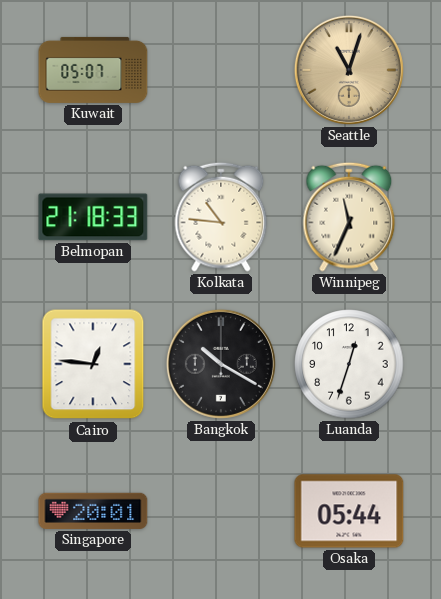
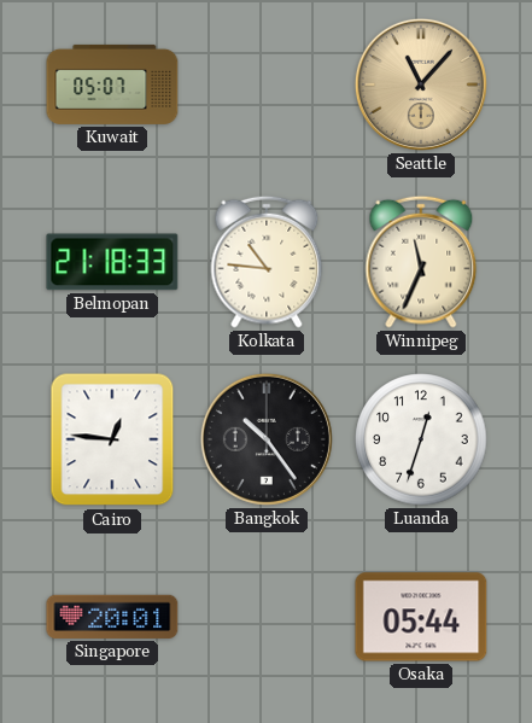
Seattle: 11:03 -> 11:07
Bangkok: 10:20 -> 10:24
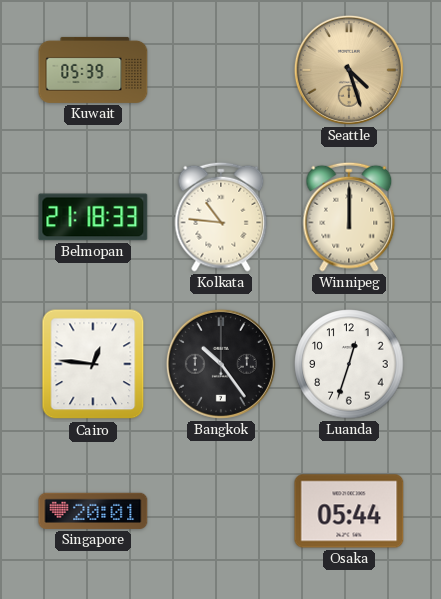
Kuwait: 05:07 -> 05:39
Seattle: 11:07 -> 4:27
Winnipeg: 11:34 -> 12:00
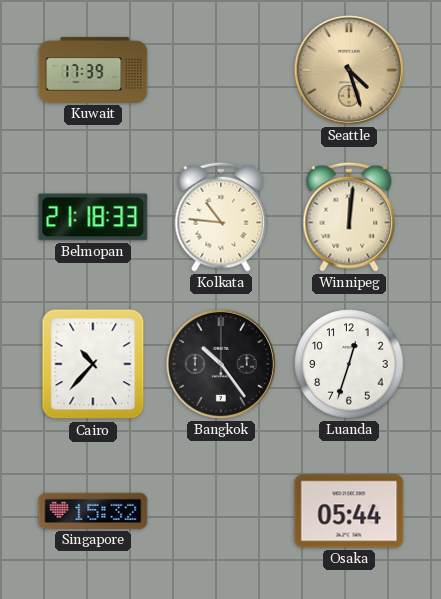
Kuwait: 05:39 -> 17:39
Winnipeg: 12:00 -> 12:01
Cairo: 12:46 -> 10:37
Singapore: 20:01 -> 15:32
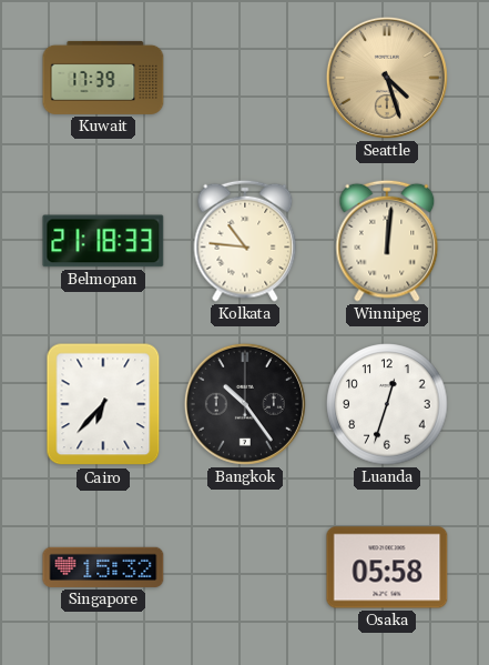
Cairo: 10:37 -> 6:37
Osaka: 05:44 -> 05:58
